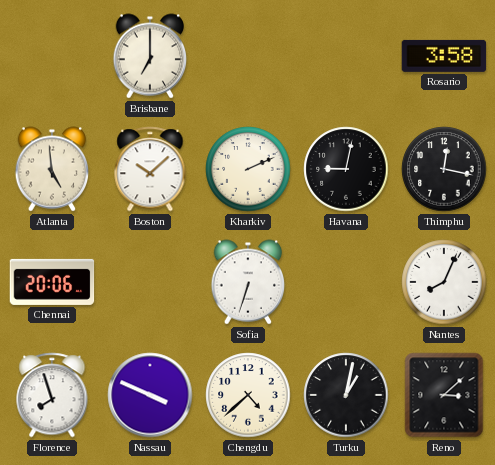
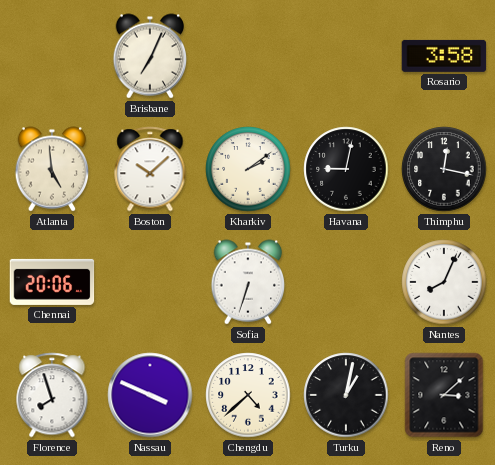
Brisbane: 7:00 -> 7:04
Kharkiv: 2:11 -> 2:09
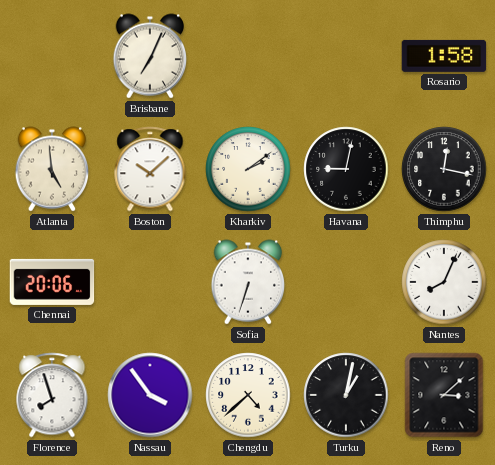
Rosario: 3:58 -> 1:58
Nassau: 3:49 -> 3:54
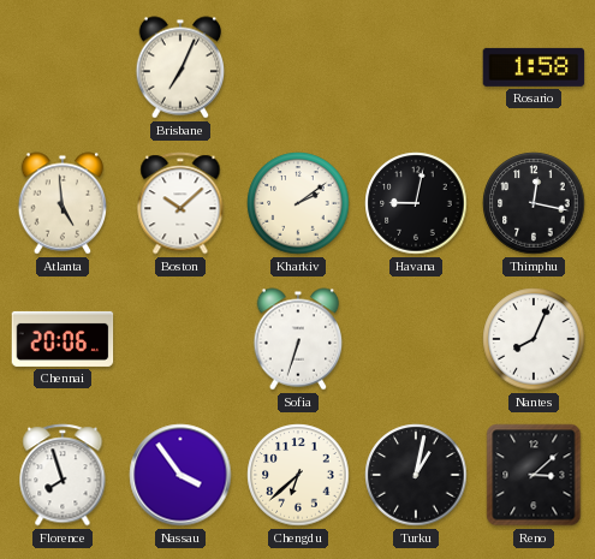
Chengdu: 4:38 -> 6:38
